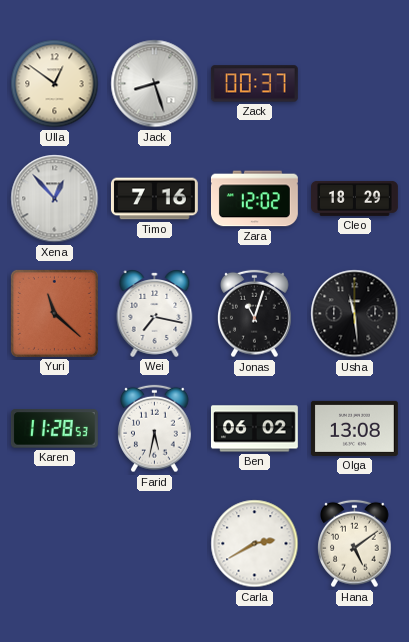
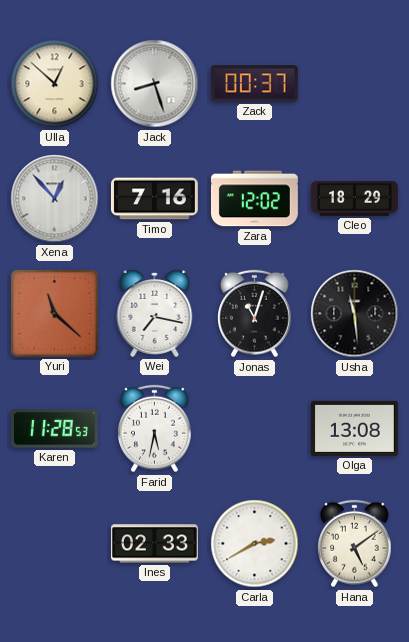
Ulla: 12:51 -> 12:52
Ben: 06:02 -> none
Ines: none -> 02:33
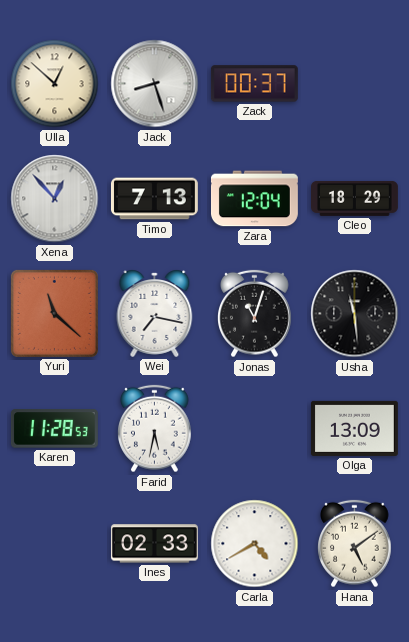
Timo: 7:16 -> 7:13
Zara: 12:02 -> 12:04
Olga: 13:08 -> 13:09
Carla: 2:40 -> 4:40
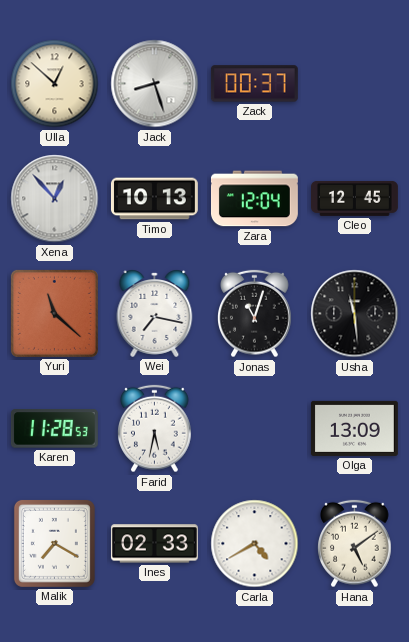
Timo: 7:13 -> 10:13
Cleo: 18:29 -> 12:45
Malik: none -> 7:20
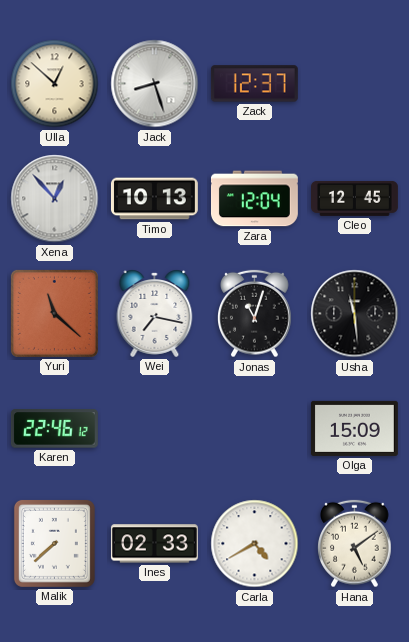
Zack: 00:37 -> 12:37
Karen: 11:28 -> 22:46
Farid: 5:32 -> none
Olga: 13:09 -> 15:09
Malik: 7:20 -> 7:38
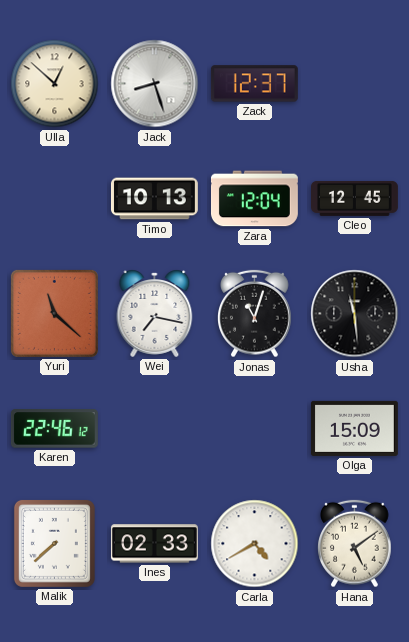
Xena: 12:53 -> none
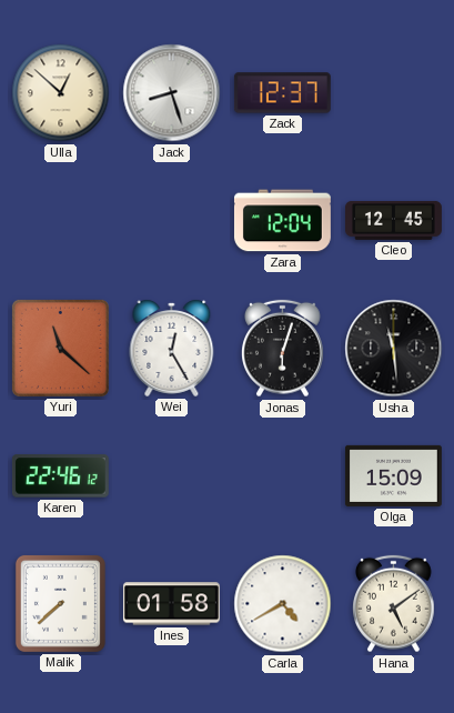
Timo: 10:13 -> none
Wei: 7:17 -> 12:25
Jonas: 11:03 -> 6:03
Ines: 02:33 -> 01:58
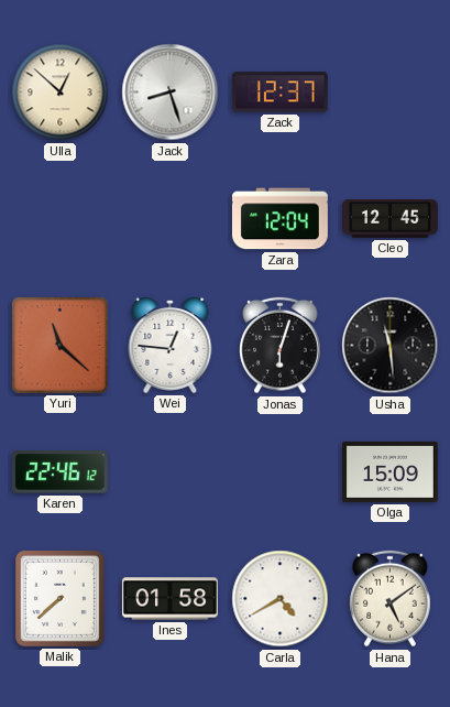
Wei: 12:25 -> 12:46
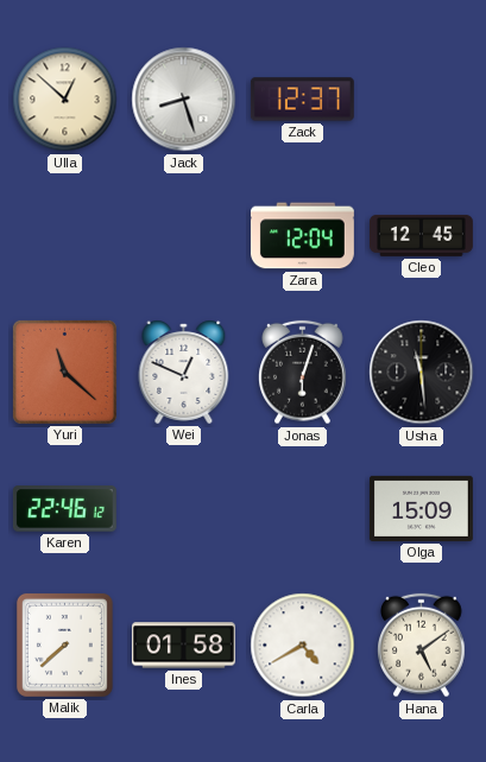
Wei: 12:46 -> 12:49
